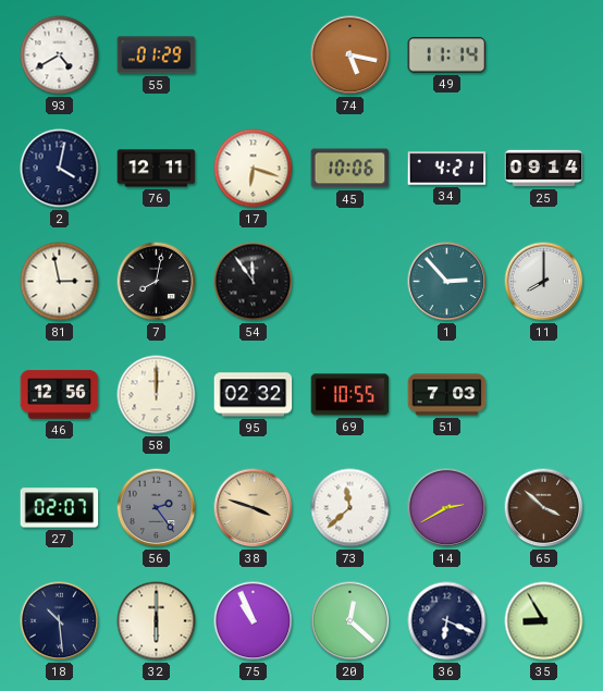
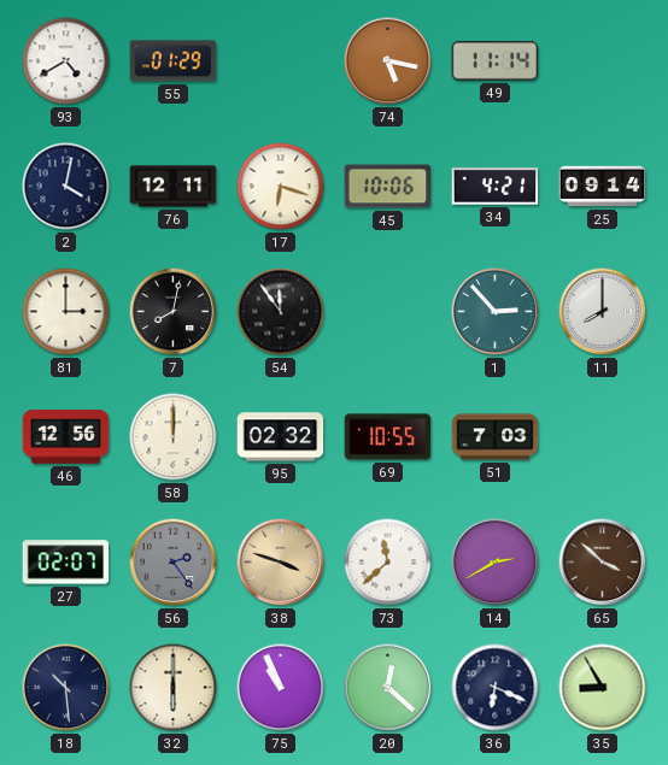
81: 2:58 -> 3:00
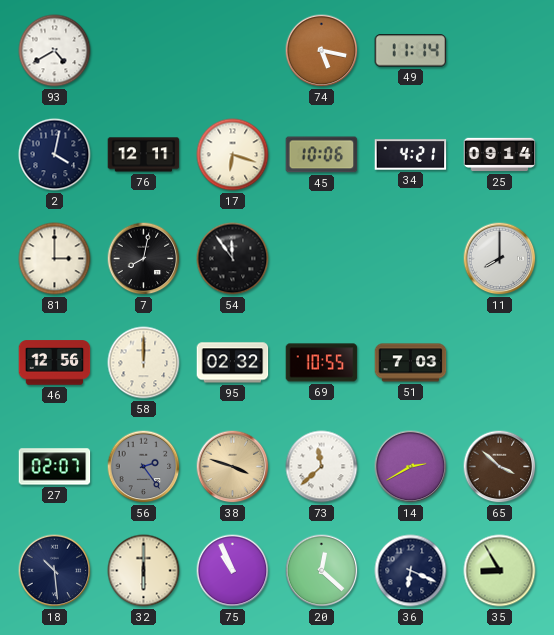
55: 01:29 -> none
1: 2:53 -> none
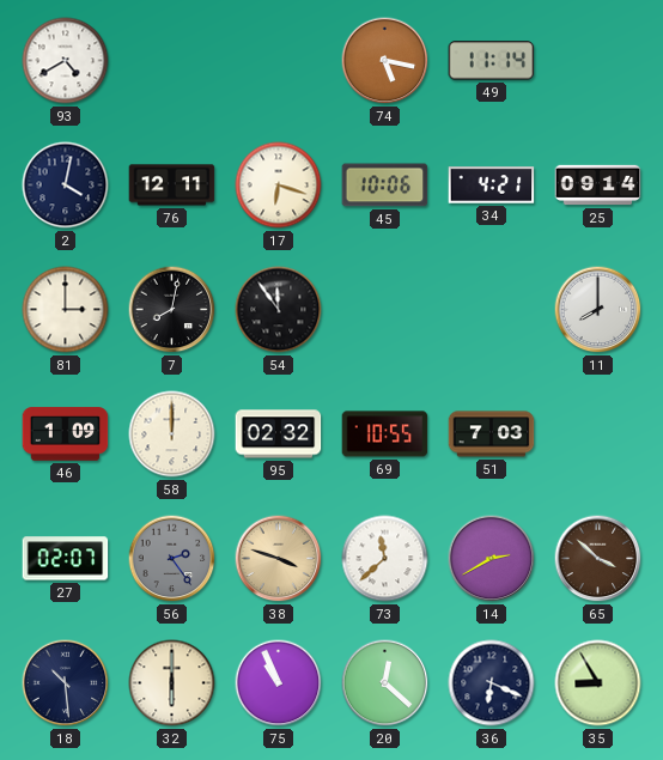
46: 12:56 -> 1:09
